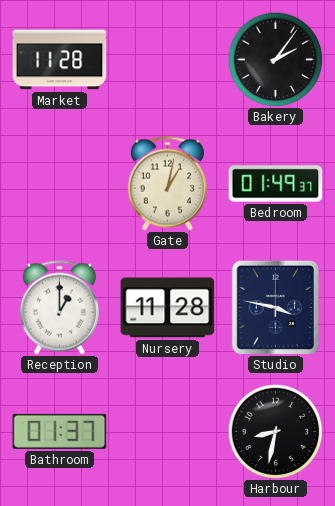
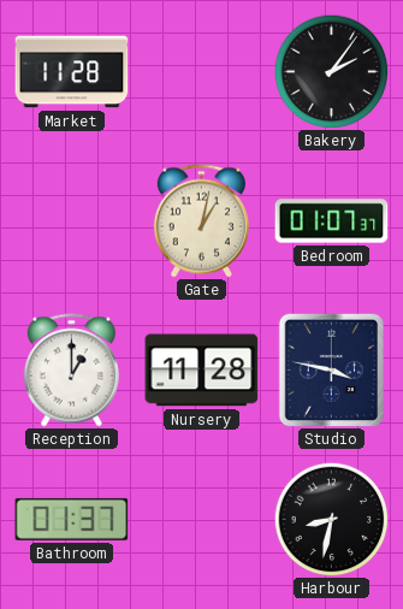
Bedroom: 01:49 -> 01:07
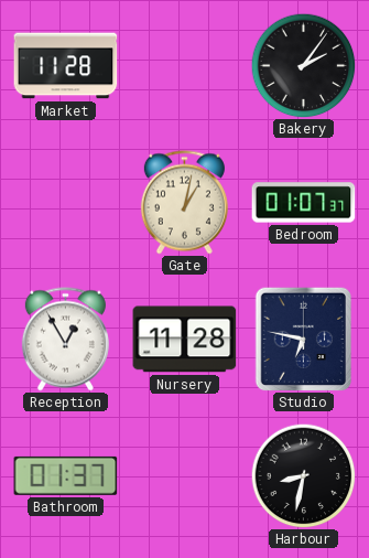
Reception: 1:00 -> 12:55
Studio: 3:47 -> 6:47
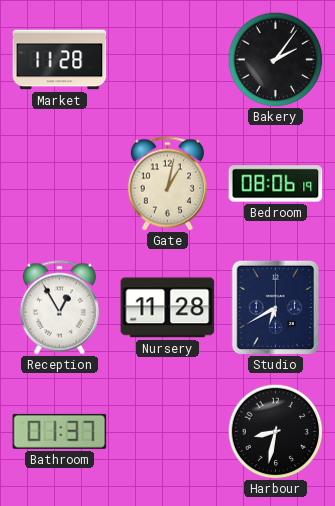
Bedroom: 01:07 -> 08:06
Studio: 6:47 -> 6:40
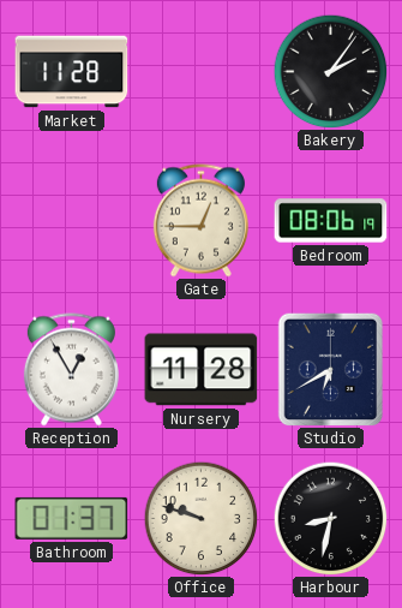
Gate: 1:02 -> 12:45
Office: none -> 9:48
